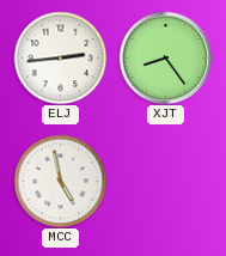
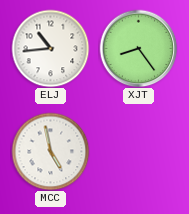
ELJ: 2:44 -> 10:44
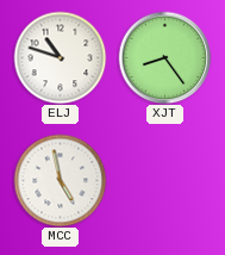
ELJ: 10:44 -> 10:48
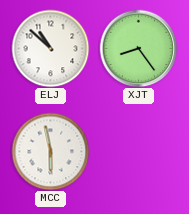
ELJ: 10:48 -> 10:52
MCC: 4:58 -> 5:58
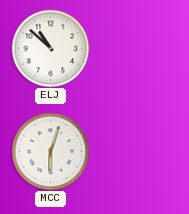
XJT: 8:24 -> none
MCC: 5:58 -> 6:03
